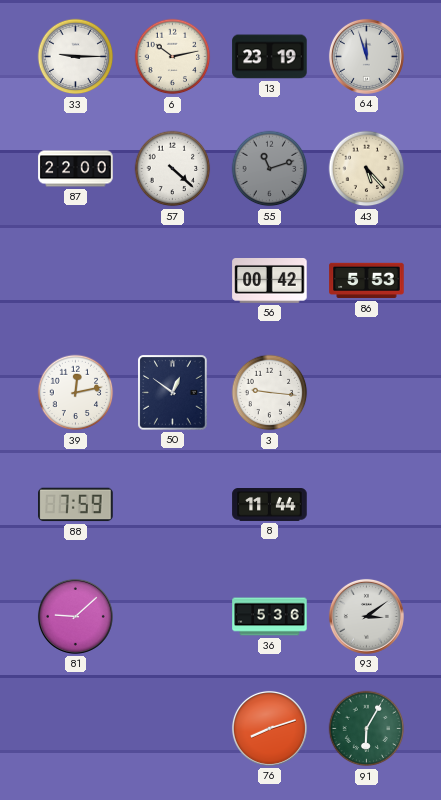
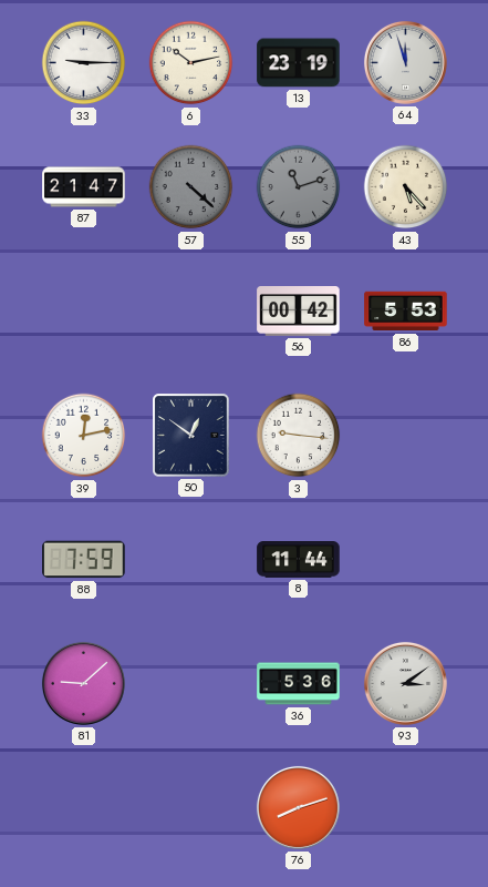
87: 22:00 -> 21:47
57 dial: white -> grey
91: 6:05 -> none
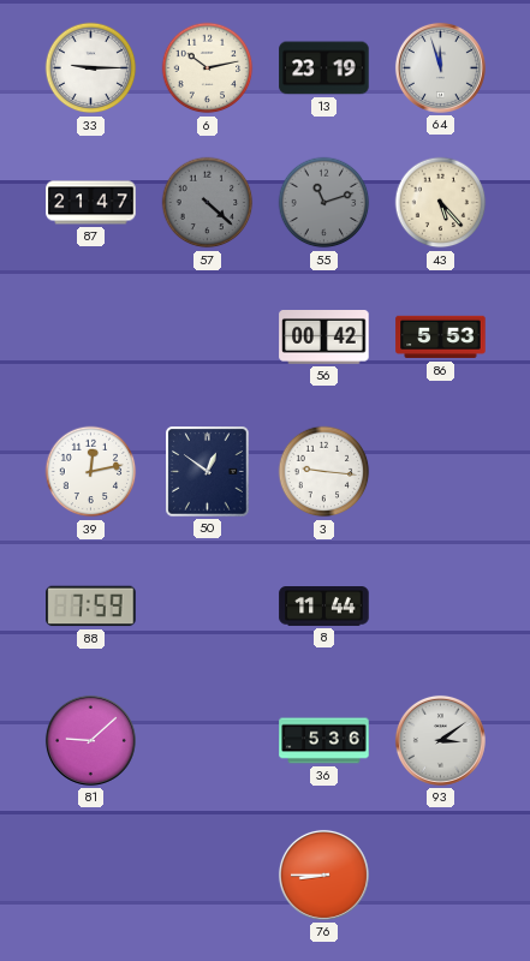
76: 8:12 -> 8:45
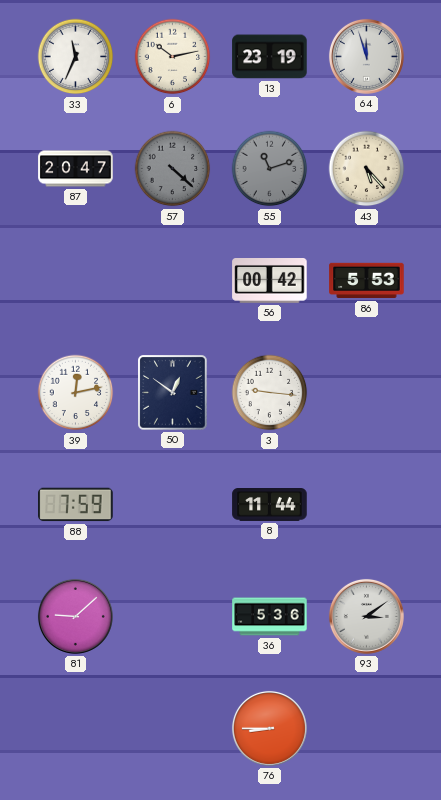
33: 9:15 -> 11:34
87: 21:47 -> 20:47
